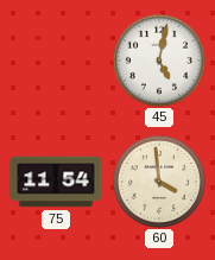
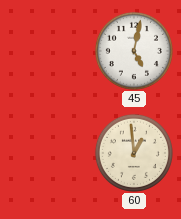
75: 11:54 -> none
60: 3:59 -> 12:59
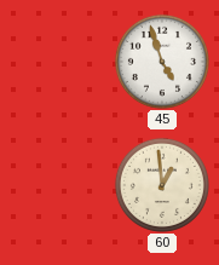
45: 5:02 -> 4:57
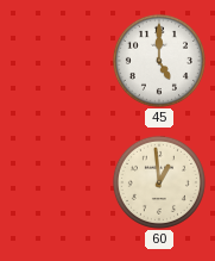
45: 4:57 -> 5:00
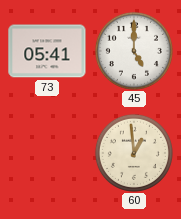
73: none -> 05:41
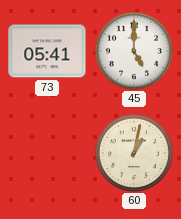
60: 12:59 -> 1:02
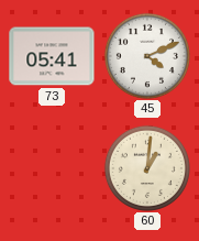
45: 5:00 -> 4:11
60: 1:02 -> 1:01
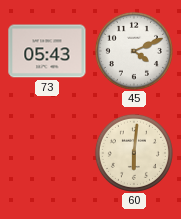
73: 05:41 -> 05:43
60: 1:01 -> 6:01
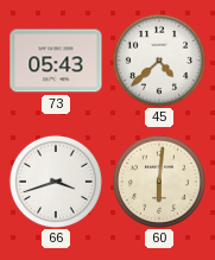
45: 4:11 -> 4:38
66: none -> 3:42
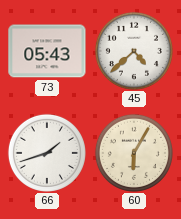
66: 3:42 -> 1:42
60: 6:01 -> 6:05
